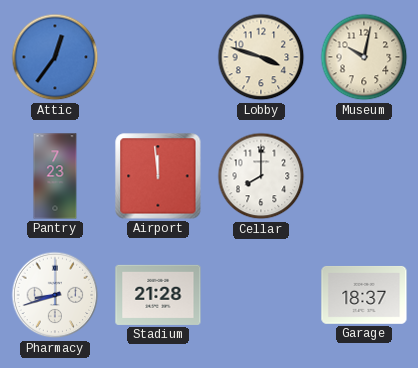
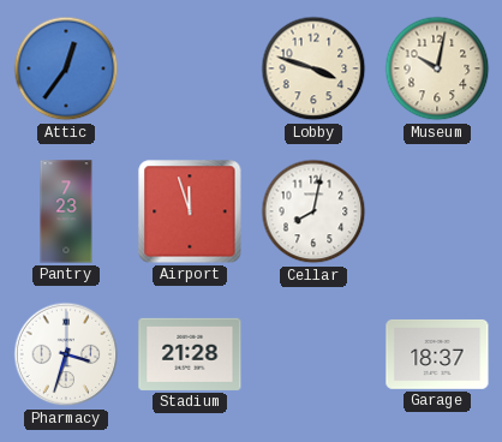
Airport: 11:59 -> 11:57
Cellar: 8:00 -> 8:02
Pharmacy: 8:42 -> 3:33
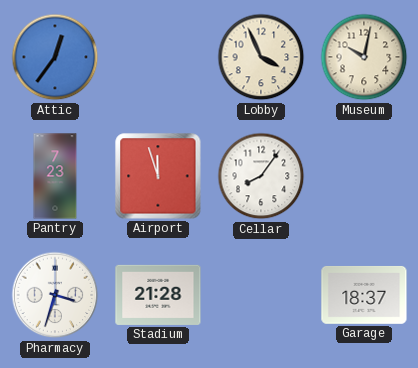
Lobby: 3:48 -> 3:56
Cellar: 8:02 -> 8:06
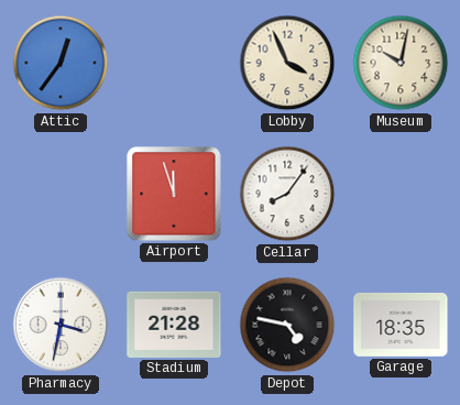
Pantry: 7:23 -> none
Pharmacy: 3:33 -> 3:32
Depot: none -> 4:47
Garage: 18:37 -> 18:35
